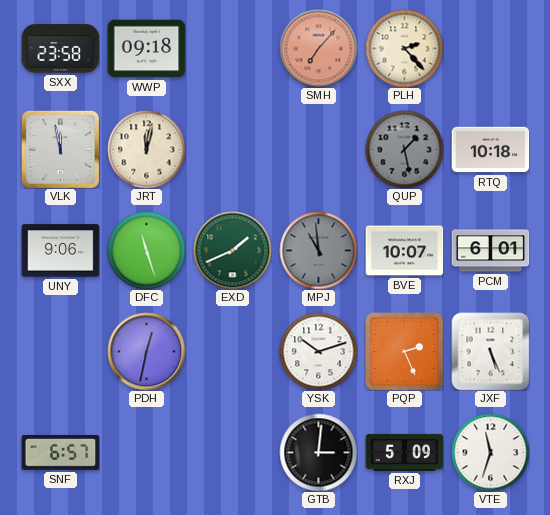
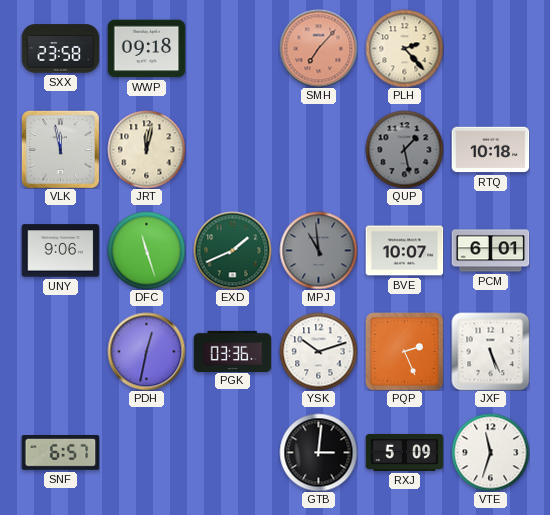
PGK: none -> 03:36
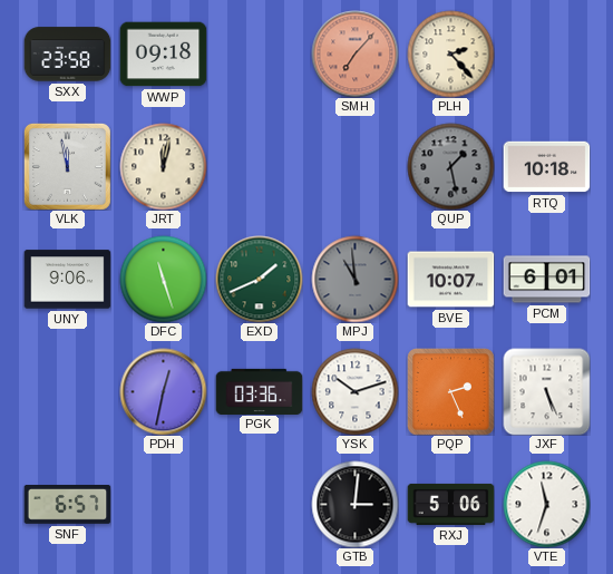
RXJ: 5:09 -> 5:06
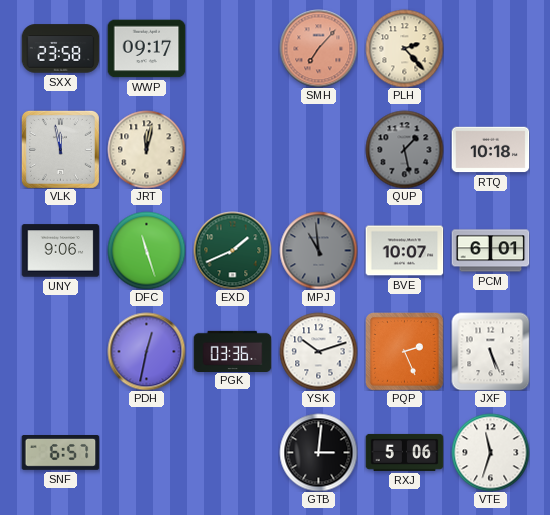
WWP: 09:18 -> 09:17
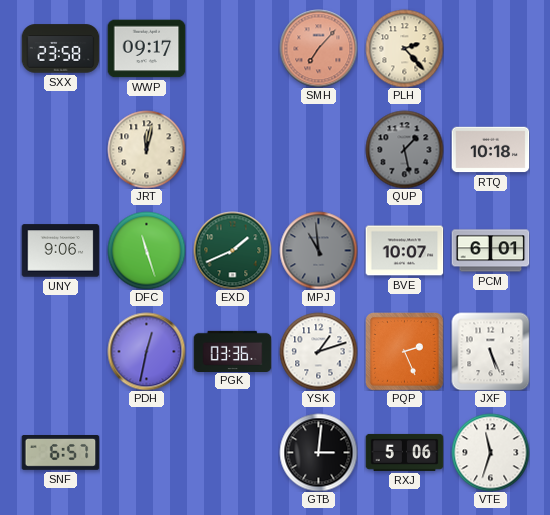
VLK: 11:58 -> none
YSK: 10:12 -> 1:12
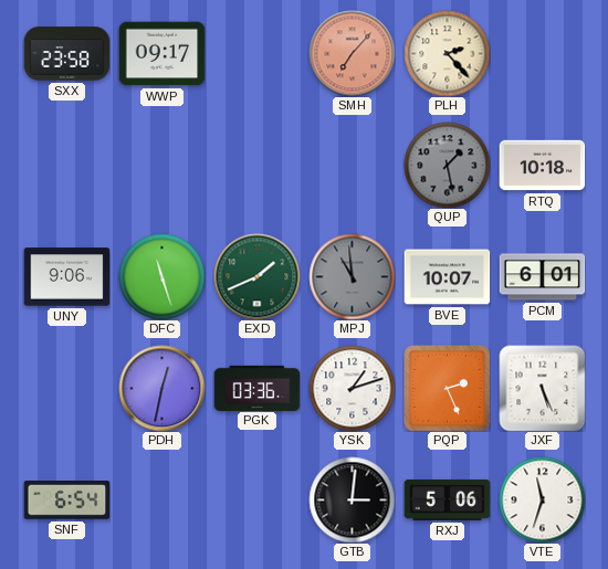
JRT: 12:02 -> none
SNF: 6:57 -> 6:54
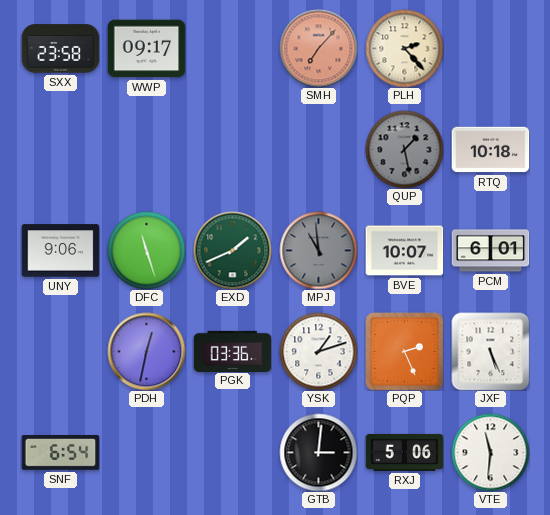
VTE: 11:33 -> 11:31
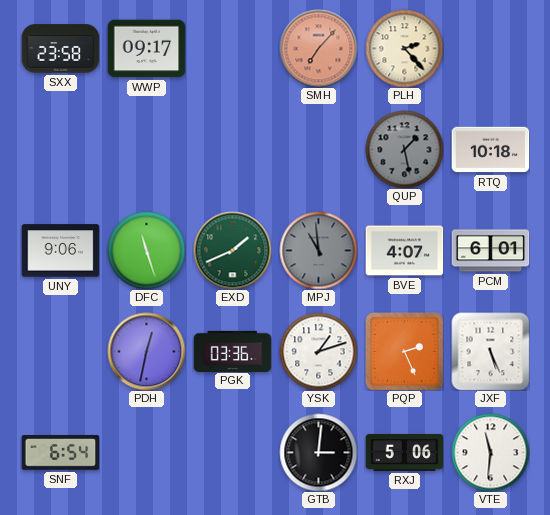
BVE: 10:07 -> 4:07
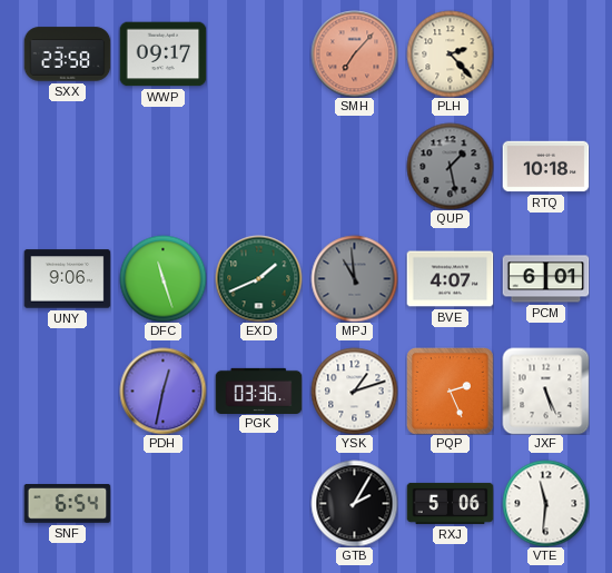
GTB: 3:01 -> 2:05
